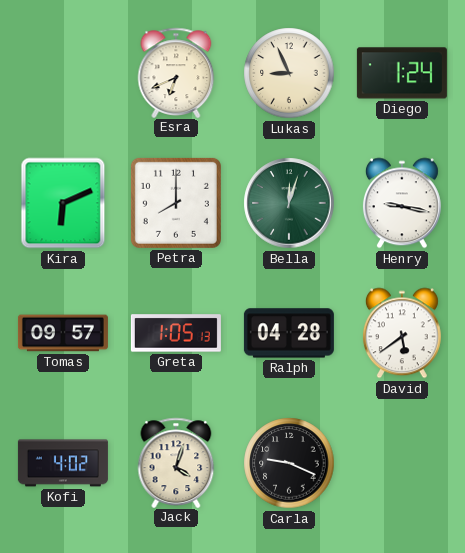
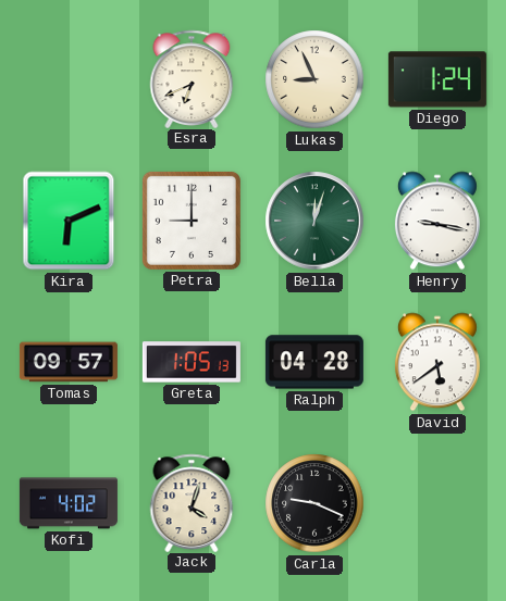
Petra: 8:00 -> 9:00
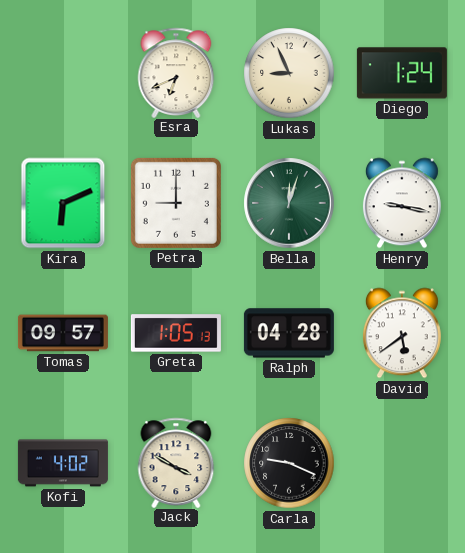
Jack: 4:03 -> 3:50
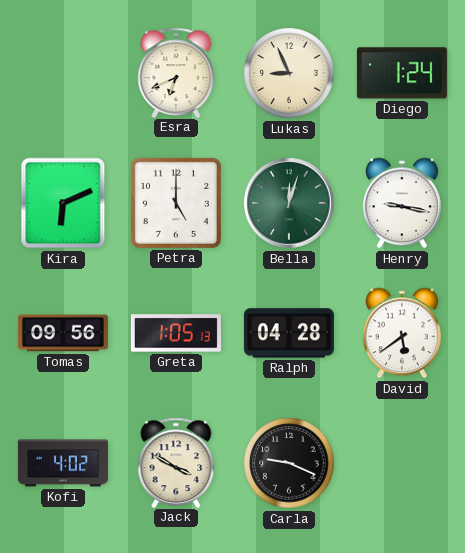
Petra: 9:00 -> 5:00
Tomas: 09:57 -> 09:56
